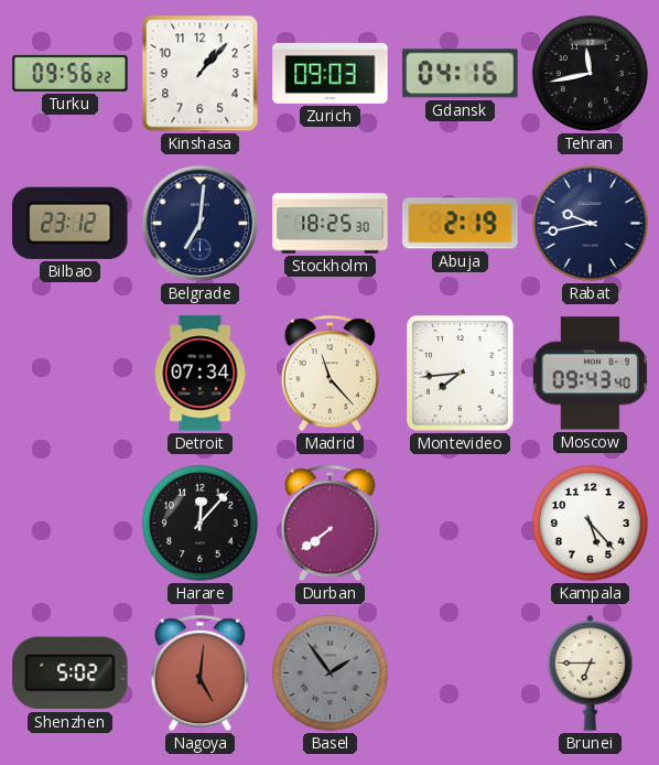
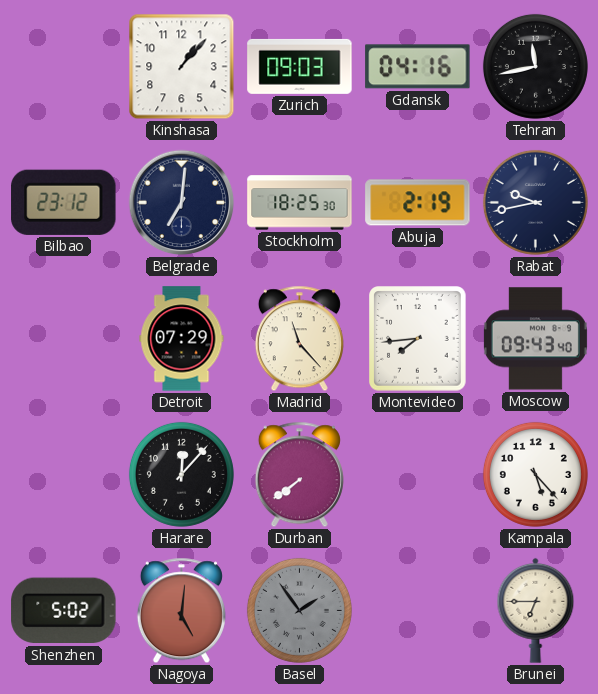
Turku: 09:56 -> none
Detroit: 07:34 -> 07:29
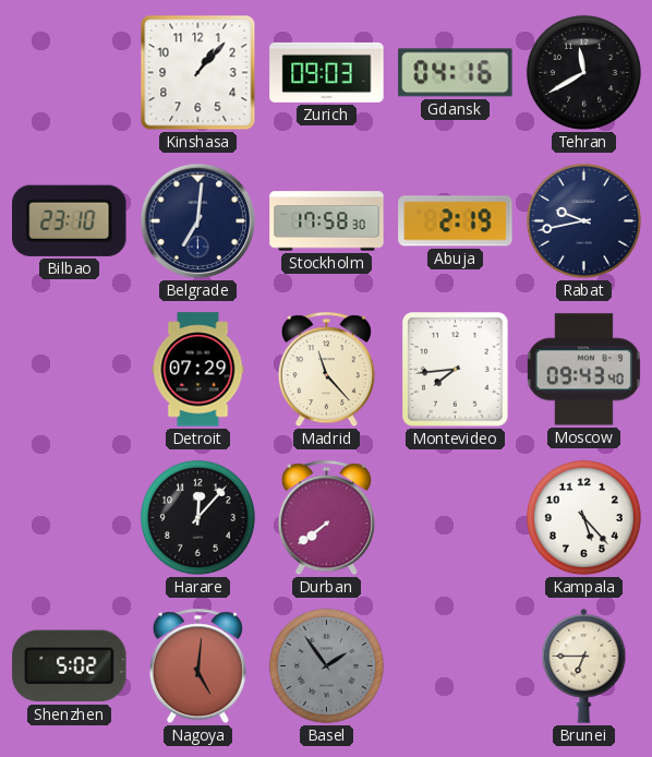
Tehran: 11:43 -> 11:40
Bilbao: 23:12 -> 23:10
Stockholm: 18:25 -> 17:58
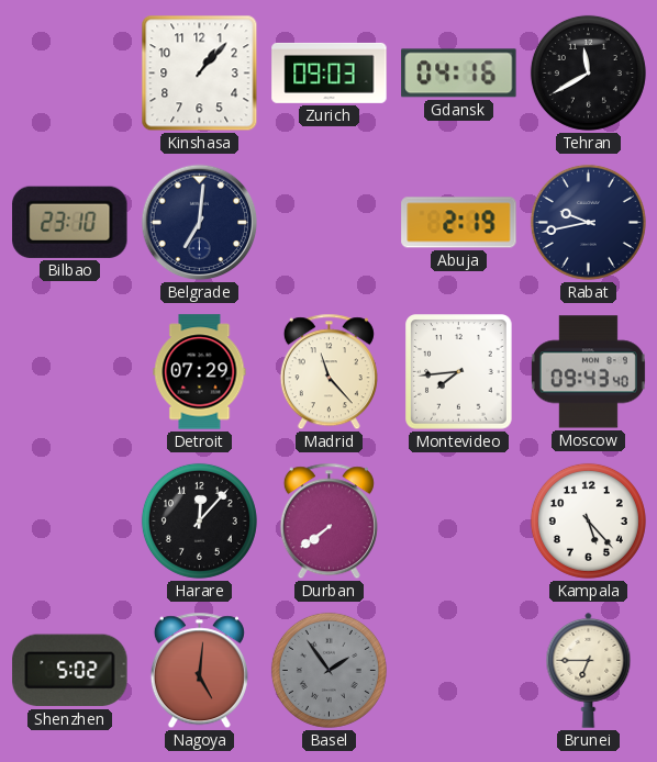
Stockholm: 17:58 -> none
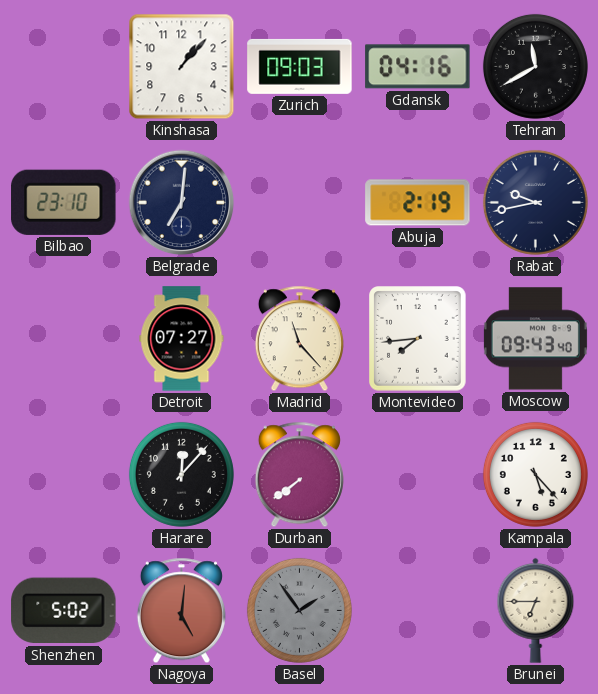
Detroit: 07:29 -> 07:27
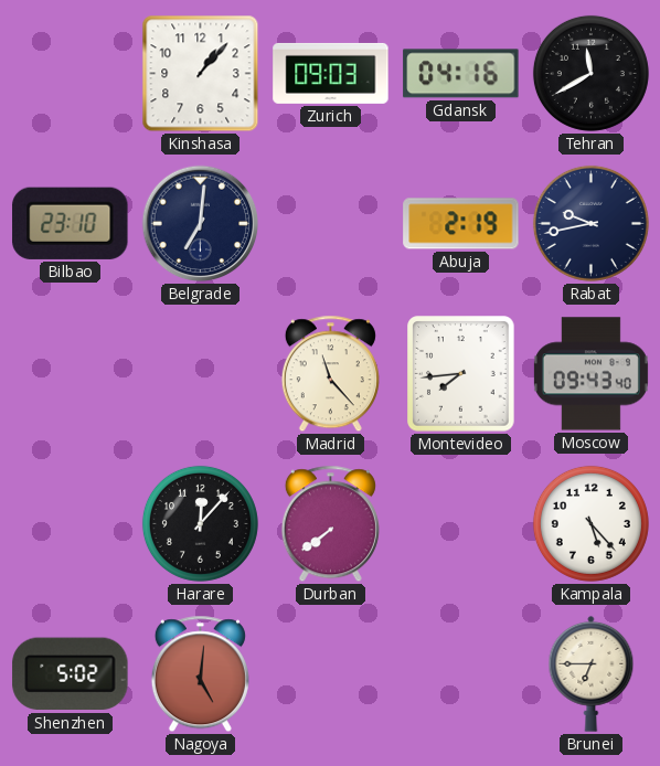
Detroit: 07:27 -> none
Basel: 1:54 -> none
